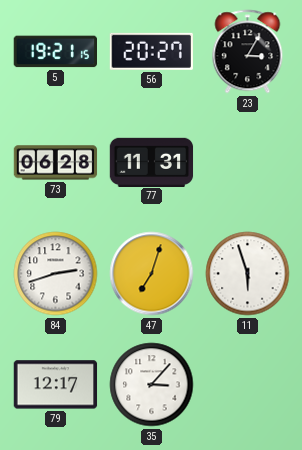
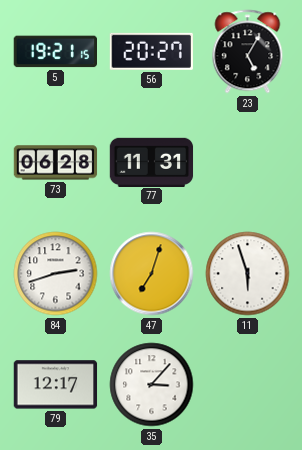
23: 3:05 -> 5:05
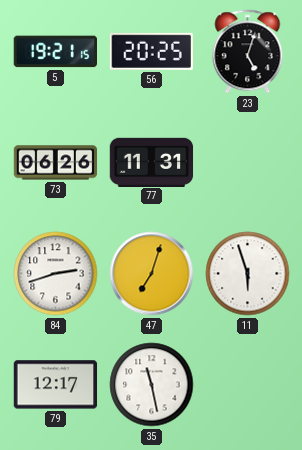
56: 20:27 -> 20:25
23: 5:05 -> 5:03
73: 06:28 -> 06:26
35: 3:07 -> 11:28
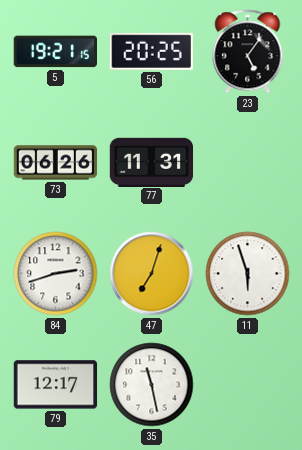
23: 5:03 -> 5:06
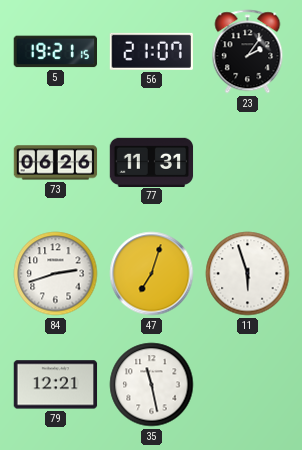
56: 20:25 -> 21:07
23: 5:06 -> 2:06
79: 12:17 -> 12:21
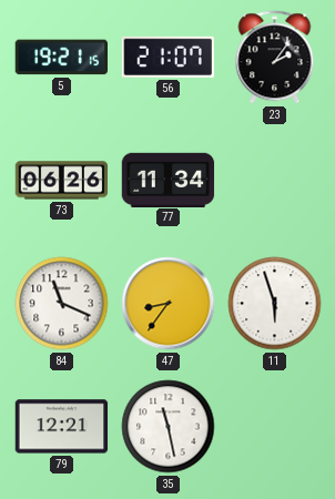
77: 11:31 -> 11:34
84: 2:42 -> 11:19
47: 7:03 -> 8:36
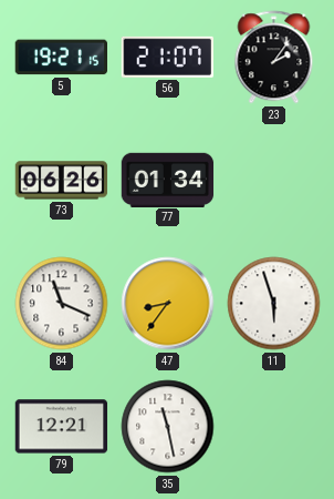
77: 11:34 -> 01:34
